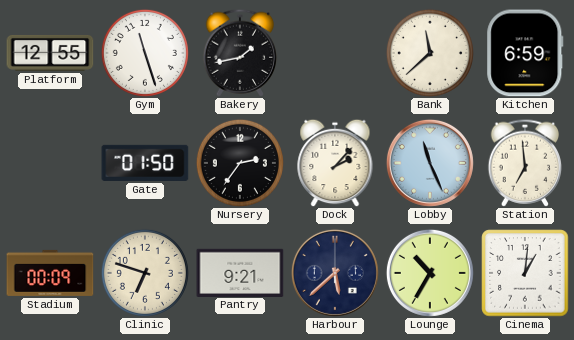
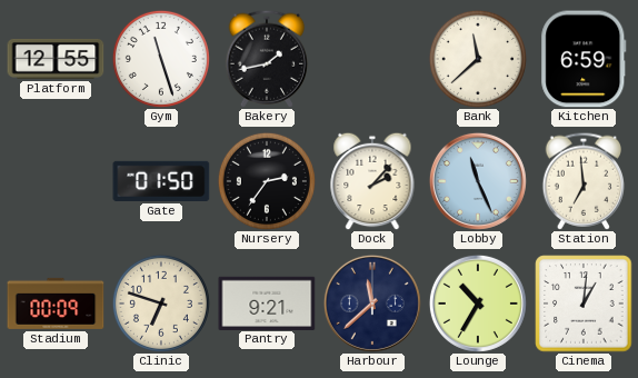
Harbour: 5:38 -> 11:38
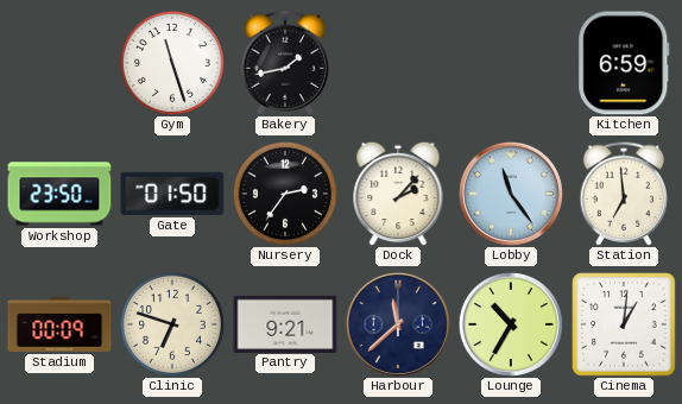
Platform: 12:55 -> none
Bank: 11:38 -> none
Workshop: none -> 23:50
Lobby: 11:26 -> 11:24
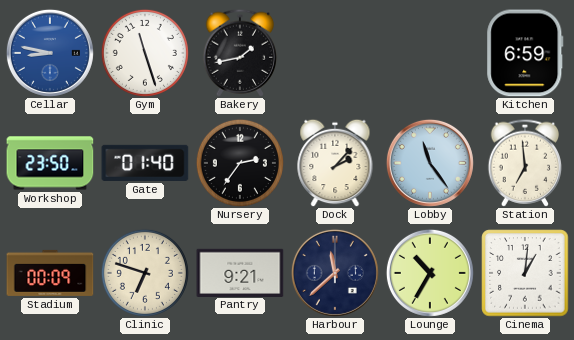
Cellar: none -> 8:47
Gate: 01:50 -> 01:40
